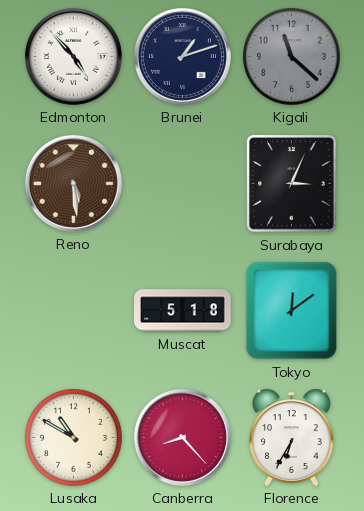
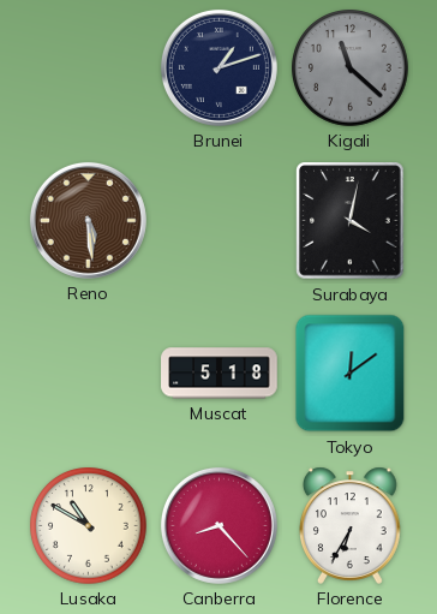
Edmonton: 4:53 -> none
Surabaya: 3:04 -> 4:02
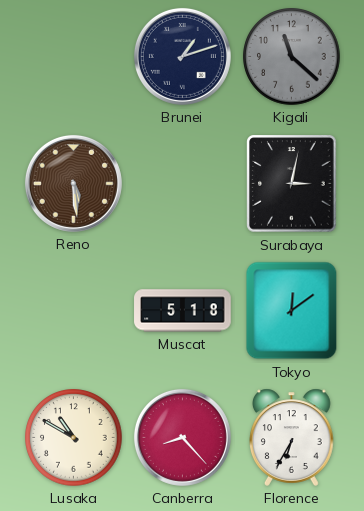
Surabaya: 4:02 -> 3:02
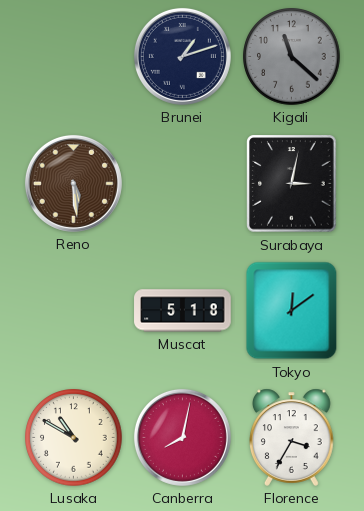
Canberra: 8:23 -> 8:02
Florence: 6:35 -> 3:35
